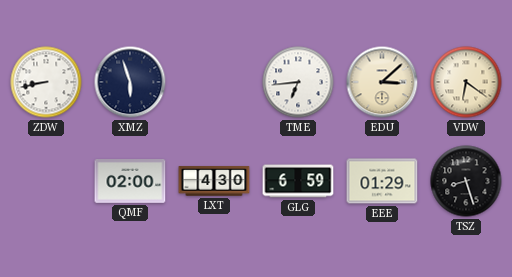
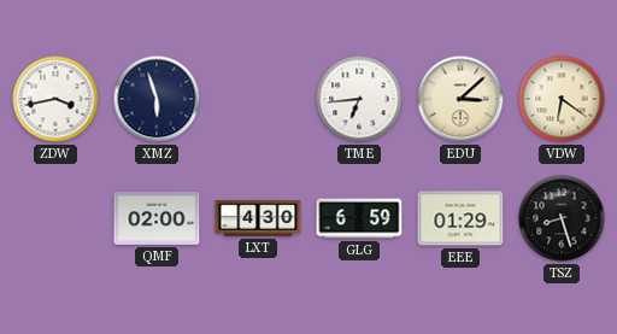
ZDW: 8:43 -> 3:43
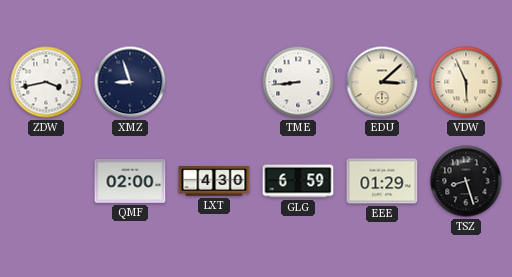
XMZ: 5:57 -> 8:57
TME: 6:44 -> 8:44
VDW: 6:21 -> 5:56
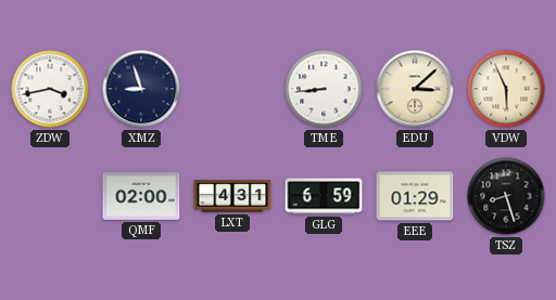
LXT: 4:30 -> 4:31
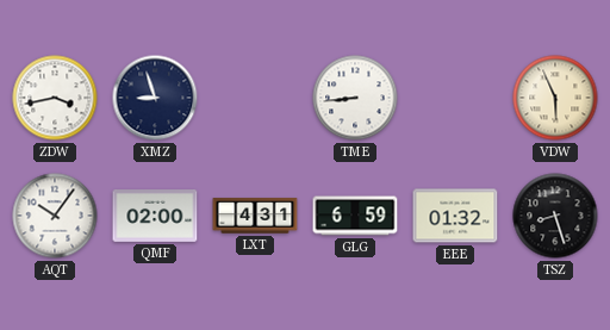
EDU: 3:08 -> none
AQT: none -> 10:06
EEE: 01:29 -> 01:32
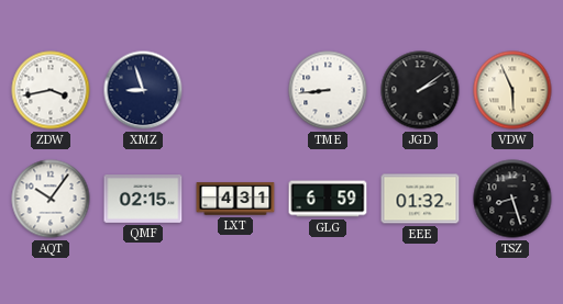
JGD: none -> 2:09
QMF: 02:00 -> 02:15
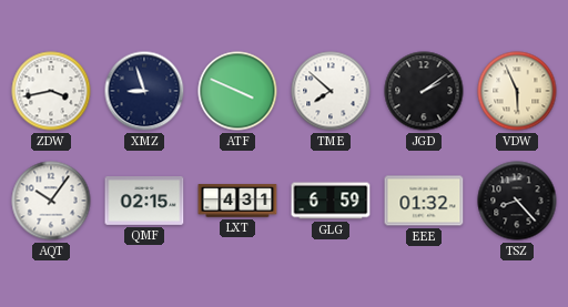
ATF: none -> 3:49
TME: 8:44 -> 7:52
TSZ: 8:27 -> 8:23
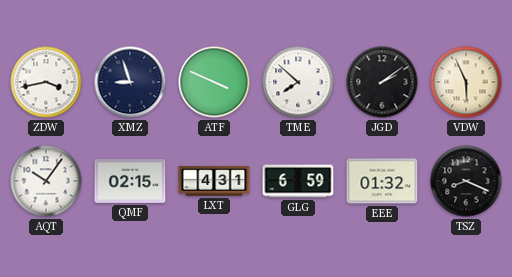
TSZ: 8:23 -> 8:19
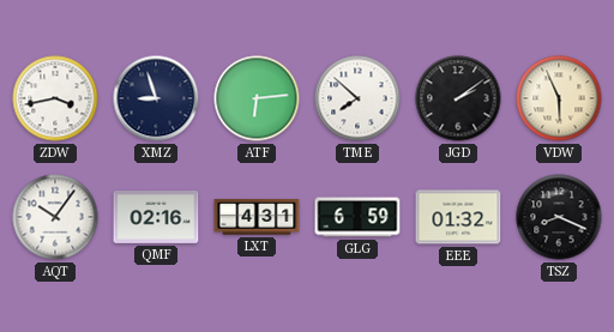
ATF: 3:49 -> 6:14
QMF: 02:15 -> 02:16
